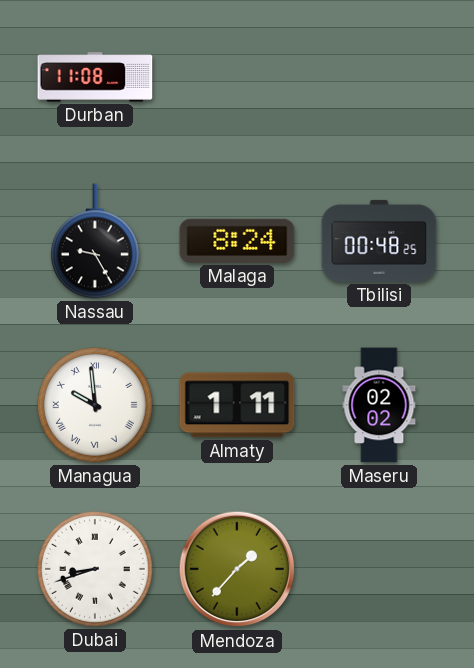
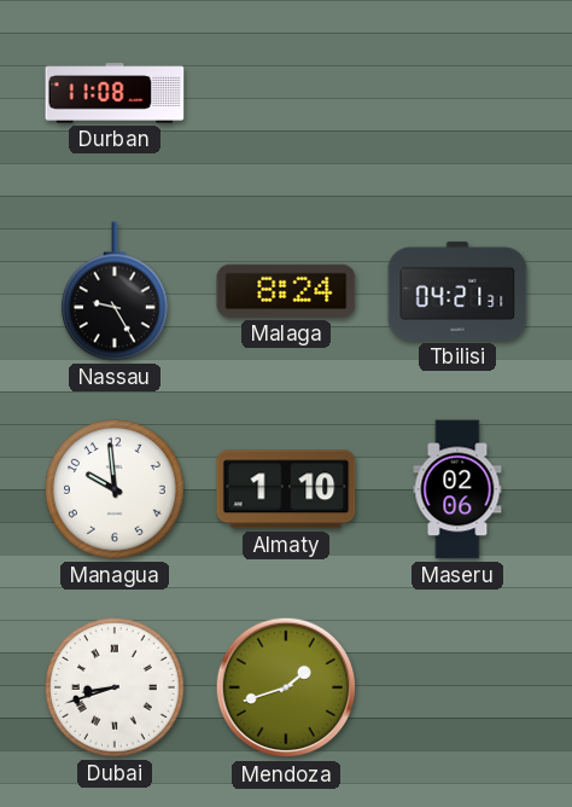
Tbilisi: 00:48 -> 04:21
Managua numerals: Roman -> Arabic
Almaty: 1:11 -> 1:10
Maseru: 02:02 -> 02:06
Mendoza: 1:37 -> 1:42
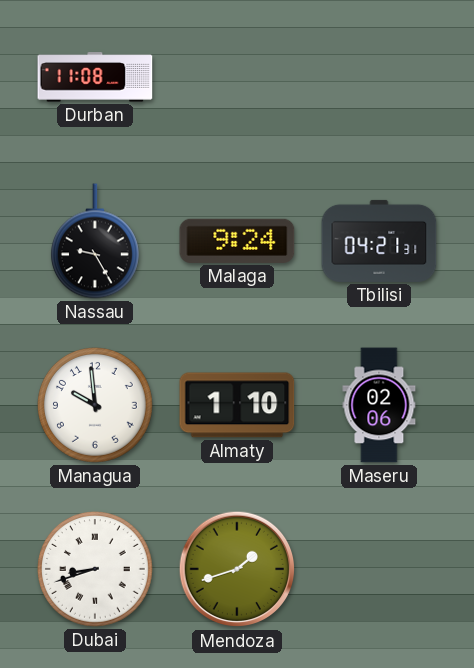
Malaga: 8:24 -> 9:24
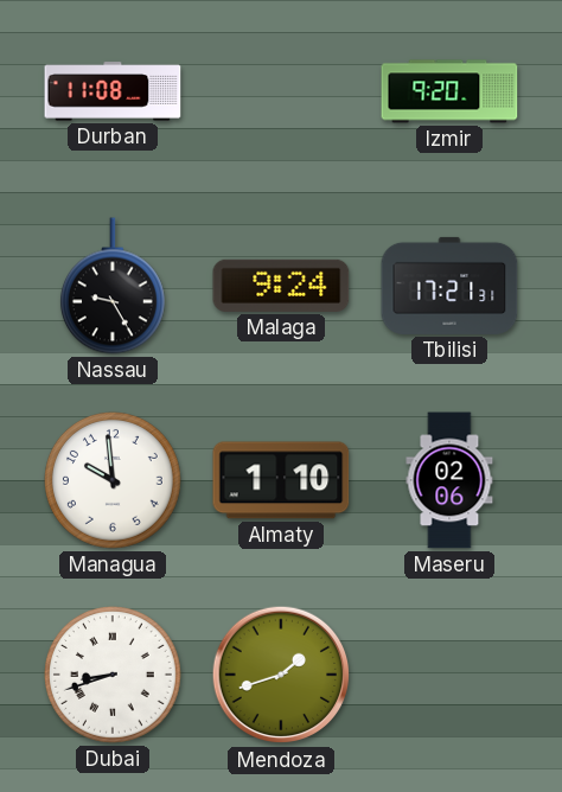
Izmir: none -> 9:20
Tbilisi: 04:21 -> 17:21
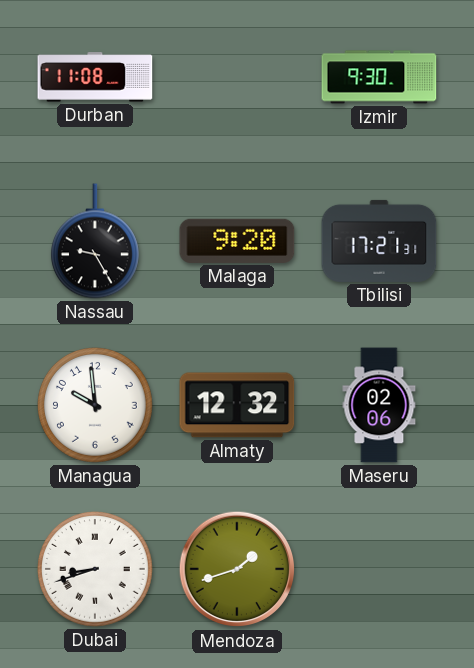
Izmir: 9:20 -> 9:30
Malaga: 9:24 -> 9:20
Almaty: 1:10 -> 12:32
